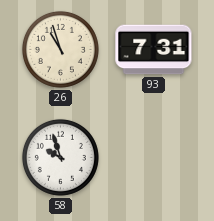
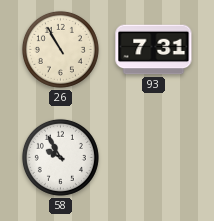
26: 10:57 -> 10:55
58: 9:57 -> 9:55
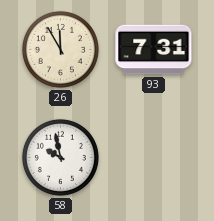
26: 10:55 -> 11:55
58: 9:55 -> 9:58
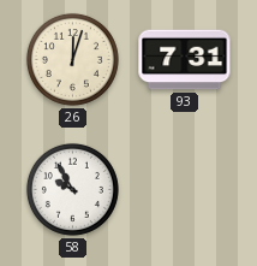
26: 11:55 -> 12:03
58: 9:58 -> 9:55
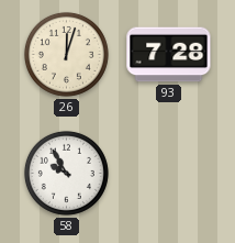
93: 7:31 -> 7:28
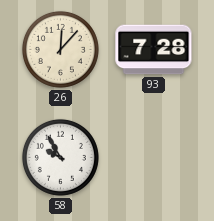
26: 12:03 -> 12:07
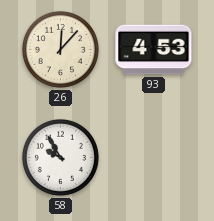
93: 7:28 -> 4:53
